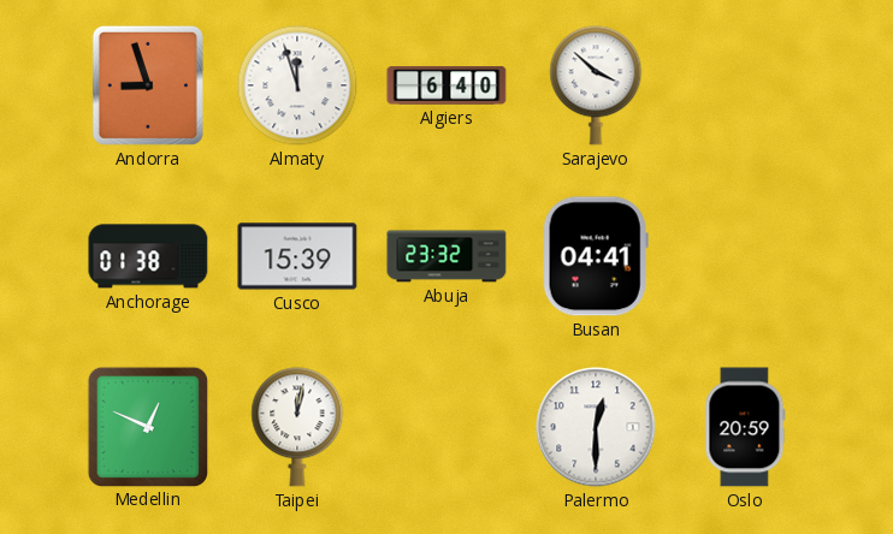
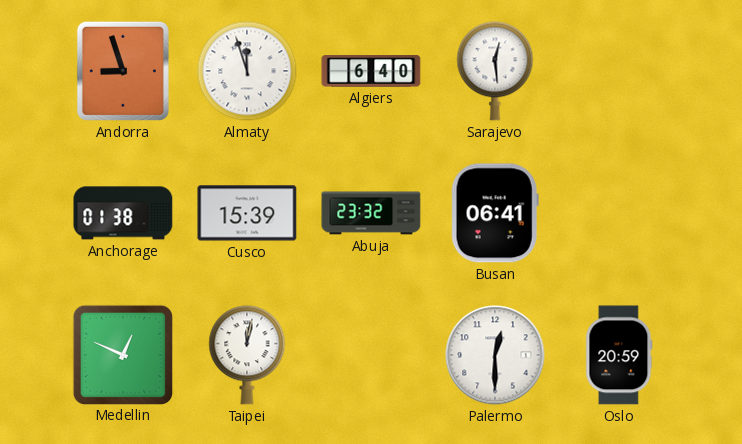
Sarajevo: 3:52 -> 12:29
Busan: 04:41 -> 06:41
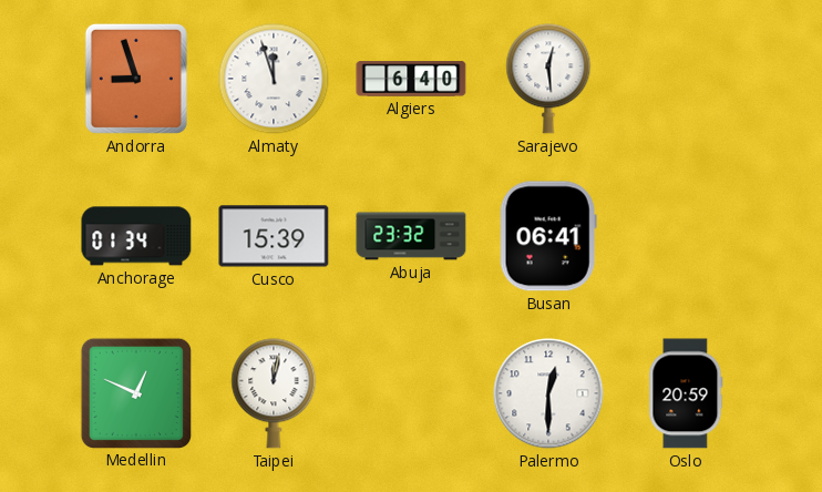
Anchorage: 01:38 -> 01:34
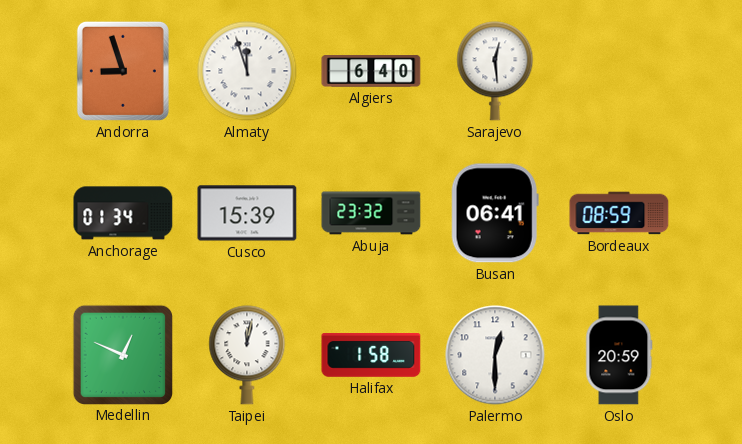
Bordeaux: none -> 08:59
Halifax: none -> 1:58
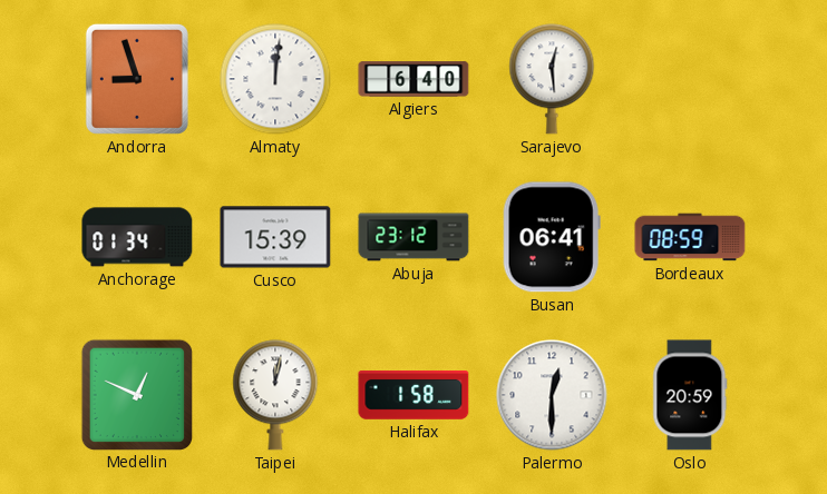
Almaty: 11:57 -> 12:01
Abuja: 23:32 -> 23:12
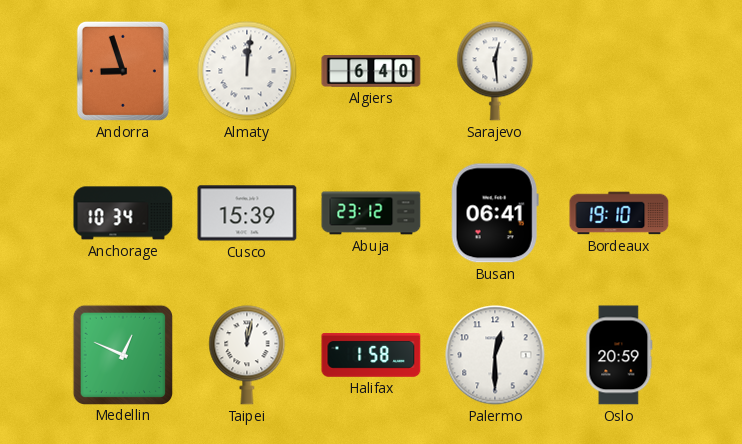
Anchorage: 01:34 -> 10:34
Bordeaux: 08:59 -> 19:10
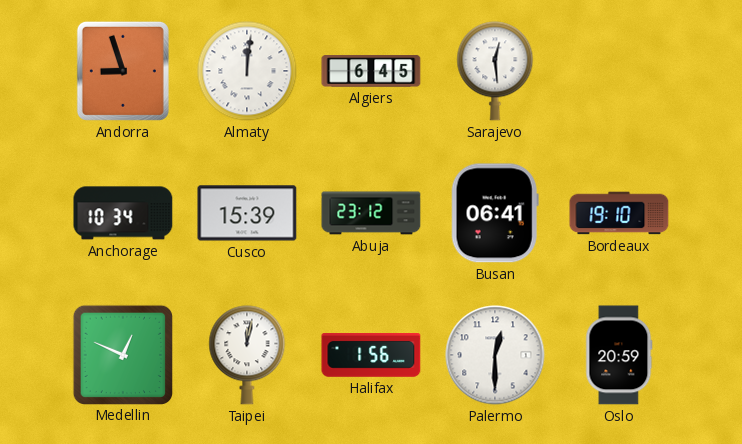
Algiers: 6:40 -> 6:45
Halifax: 1:58 -> 1:56
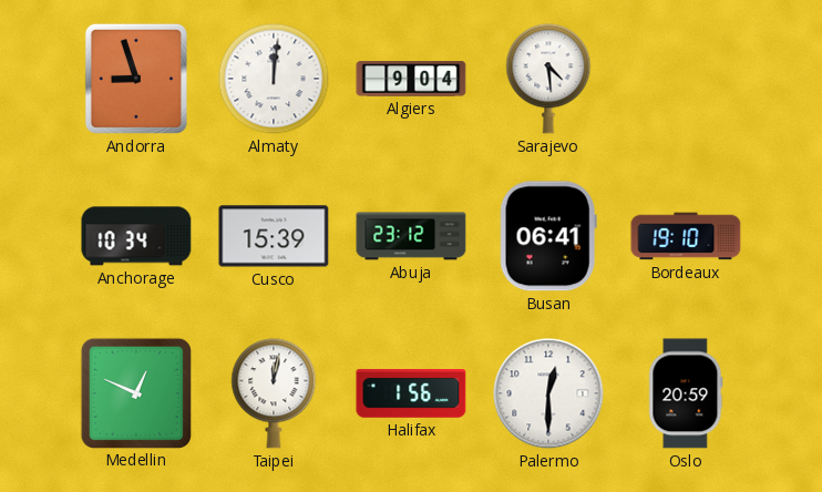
Algiers: 6:45 -> 9:04
Sarajevo: 12:29 -> 4:29
